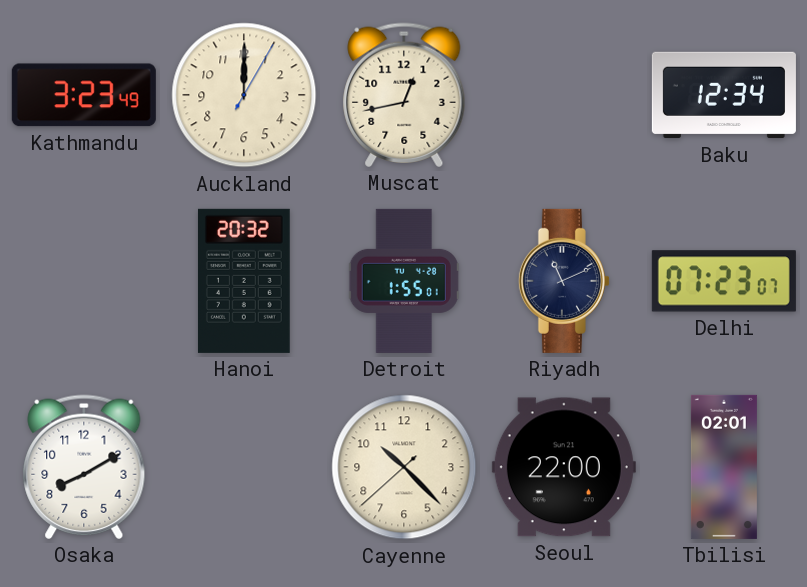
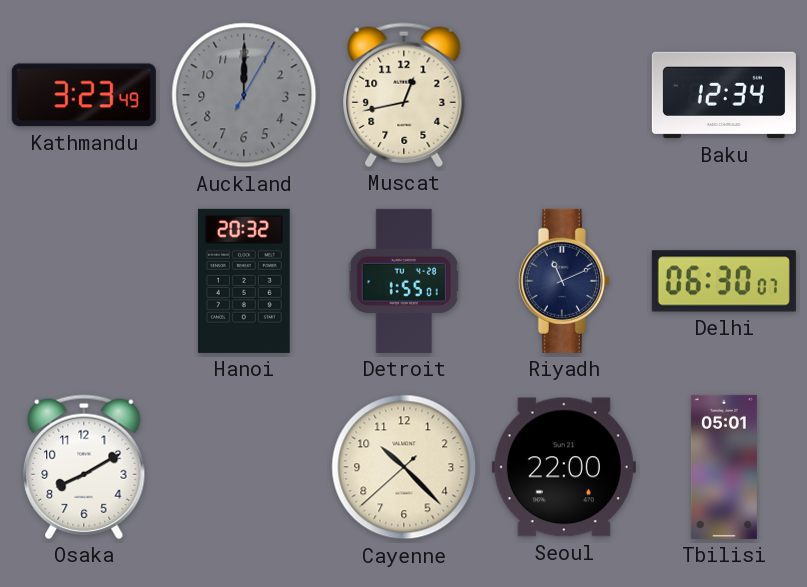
Auckland dial: cream -> grey
Delhi: 07:23 -> 06:30
Tbilisi: 02:01 -> 05:01
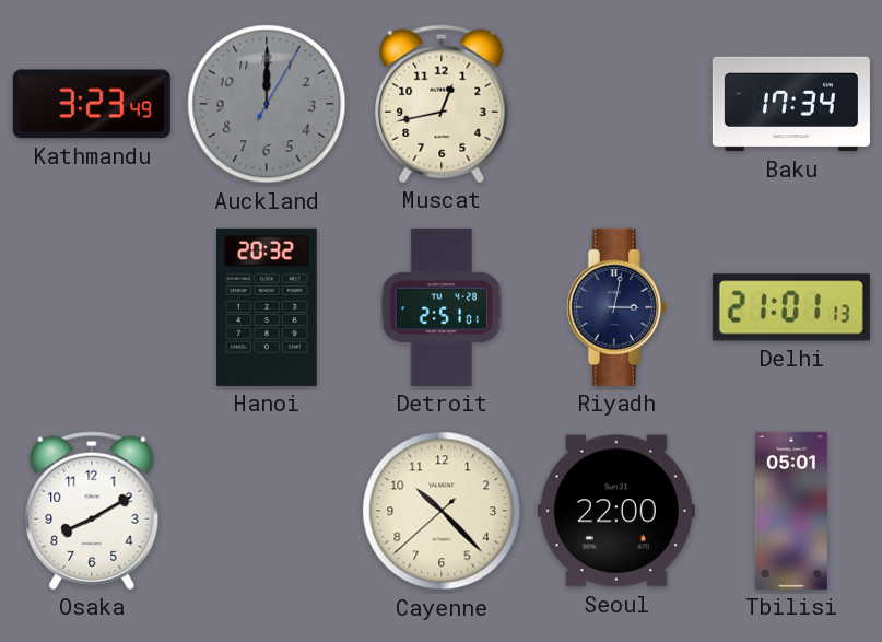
Baku: 12:34 -> 17:34
Detroit: 1:55 -> 2:51
Riyadh: 11:11 -> 3:02
Delhi: 06:30 -> 21:01
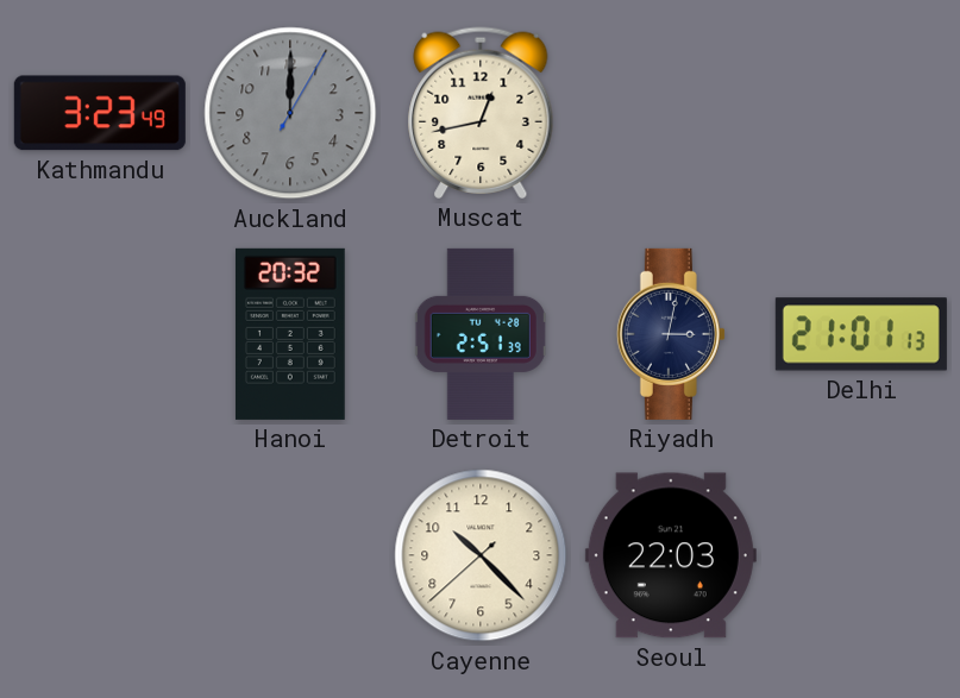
Baku: 17:34 -> none
Detroit: 2:51:01 -> 2:51:39
Osaka: 8:10 -> none
Seoul: 22:00 -> 22:03
Tbilisi: 05:01 -> none
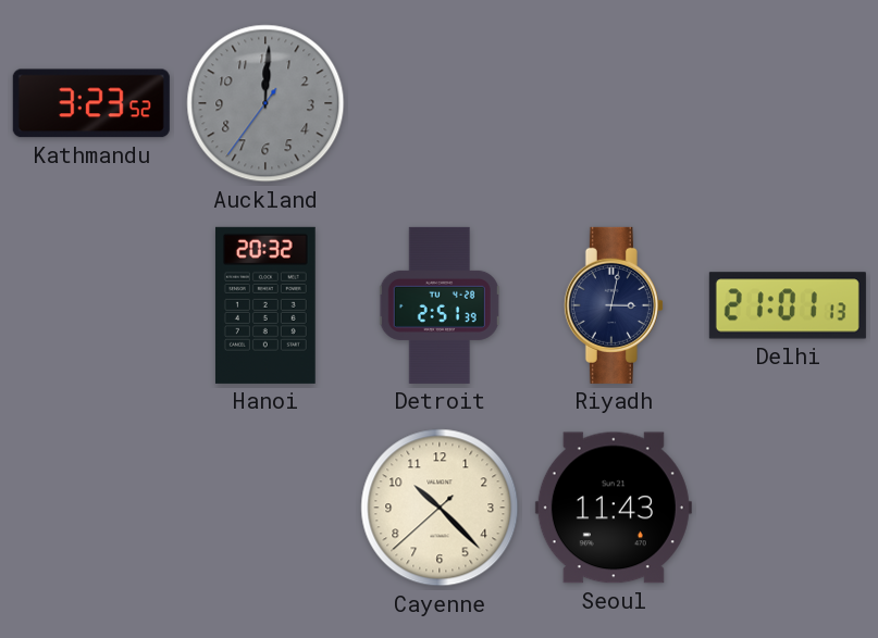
Kathmandu: 3:23:49 -> 3:23:52
Auckland: 12:00:05 -> 12:00:36
Muscat: 12:43 -> none
Seoul: 22:03 -> 11:43
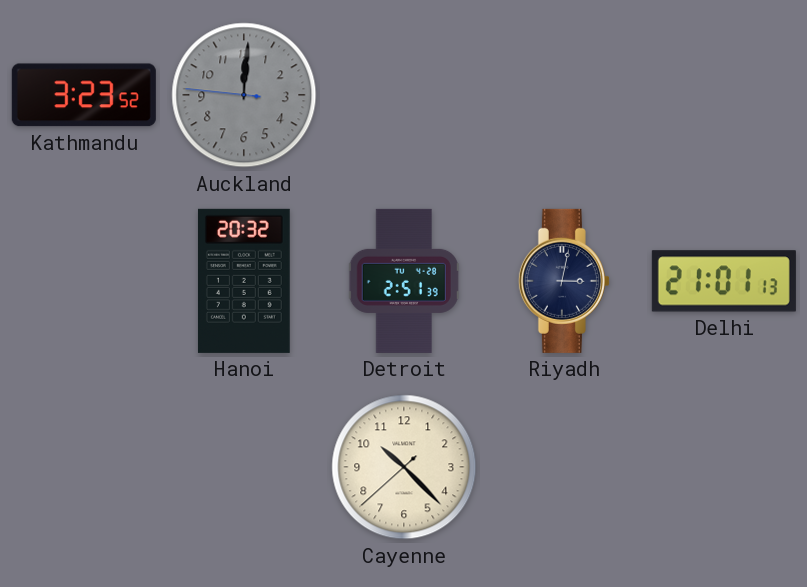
Auckland: 12:00:36 -> 12:00:46
Seoul: 11:43 -> none
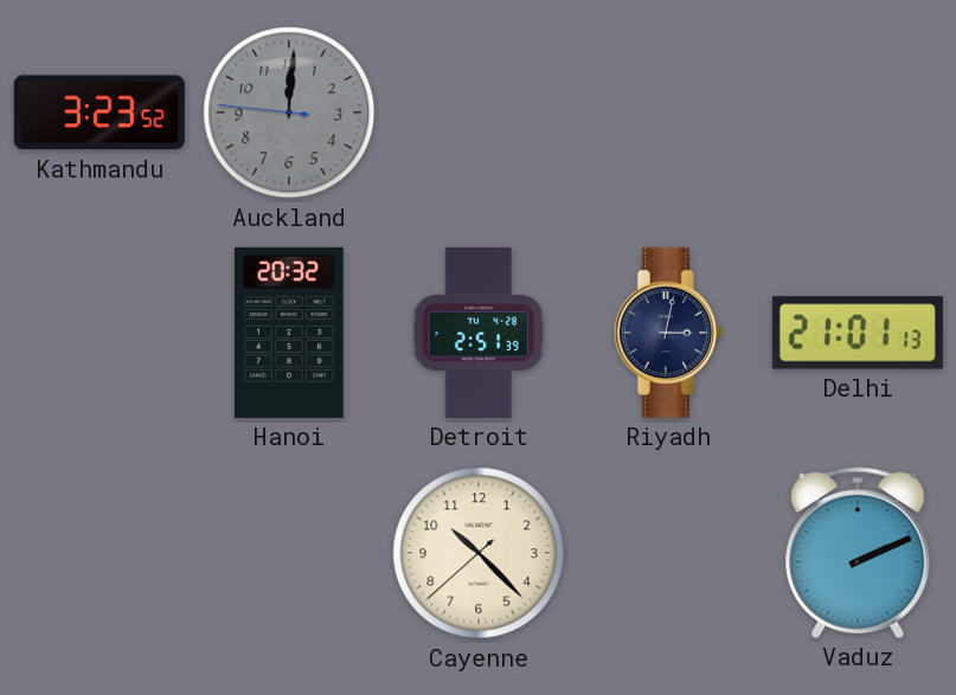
Vaduz: none -> 2:11
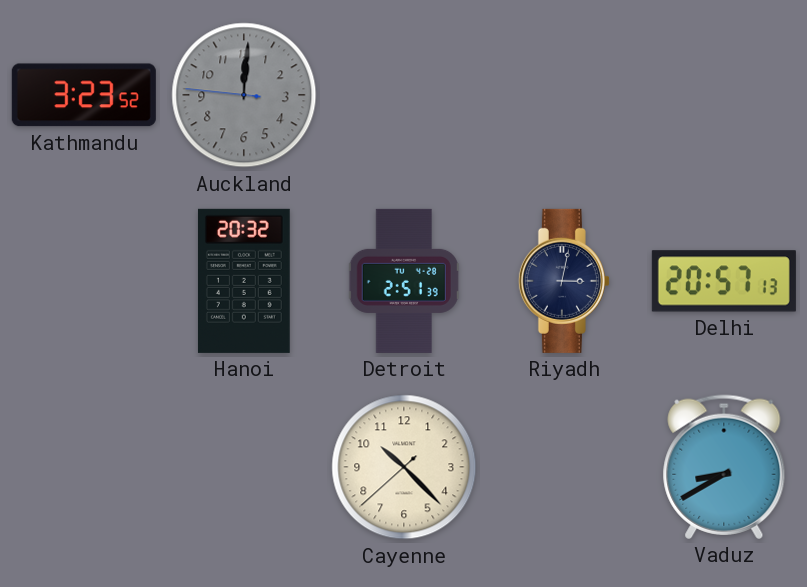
Delhi: 21:01 -> 20:57
Vaduz: 2:11 -> 8:40
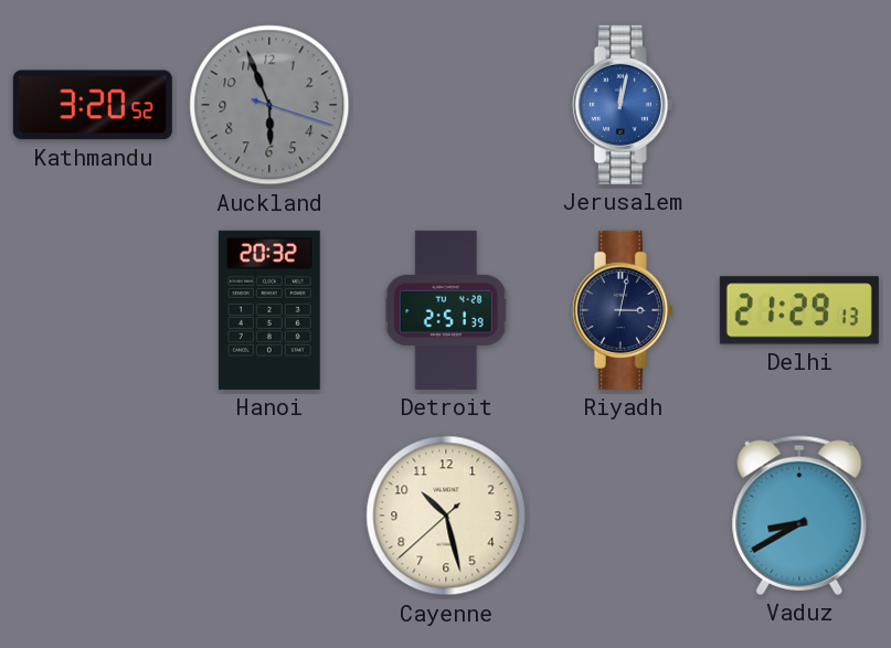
Kathmandu: 3:23 -> 3:20
Auckland: 12:00 -> 5:56
Jerusalem: none -> 12:02
Delhi: 20:57 -> 21:29
Cayenne: 10:22 -> 10:27
